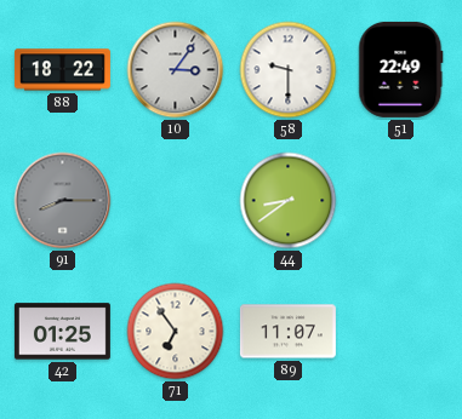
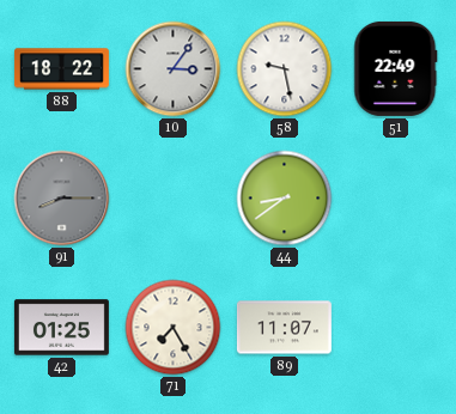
58: 9:30 -> 9:28
71: 6:54 -> 7:25
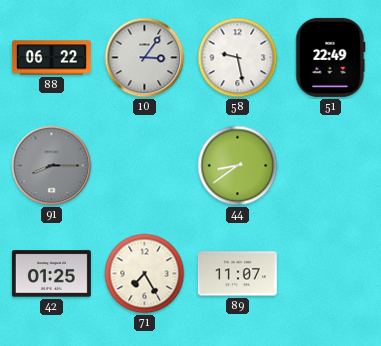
88: 18:22 -> 06:22
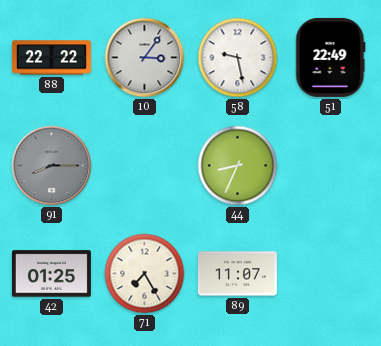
88: 06:22 -> 22:22
44: 8:39 -> 8:34
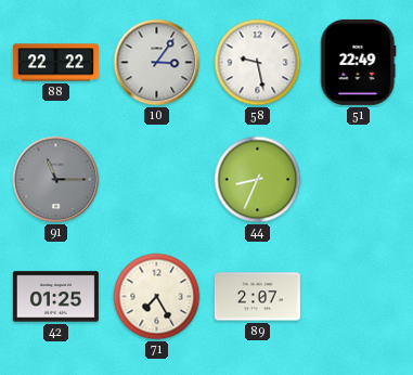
91: 8:15 -> 11:15
89: 11:07 -> 2:07
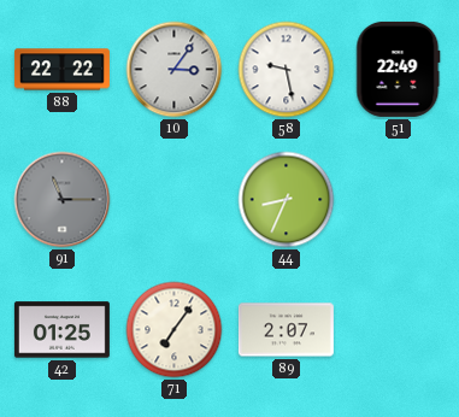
71: 7:25 -> 7:06
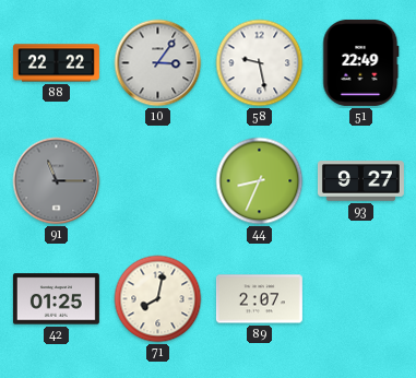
93: none -> 9:27
71: 7:06 -> 8:02
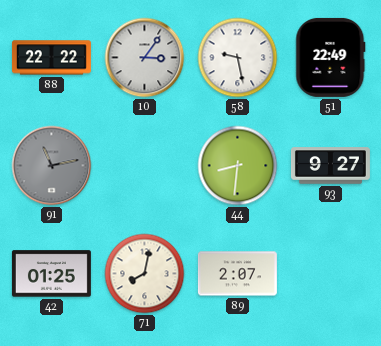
91: 11:15 -> 11:13
44: 8:34 -> 8:31
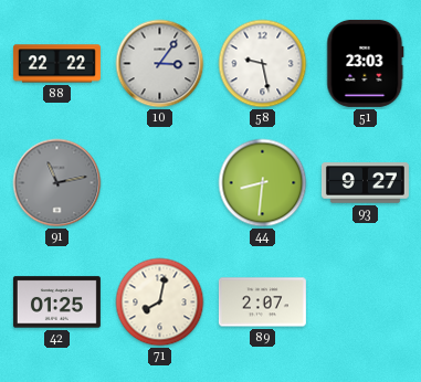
51: 22:49 -> 23:03
